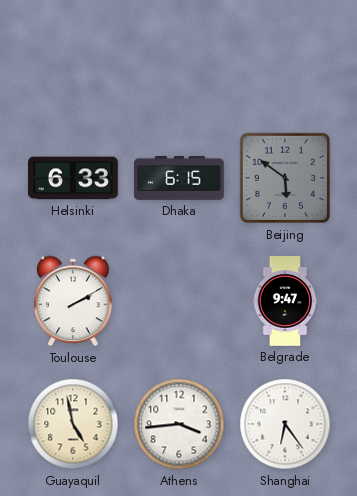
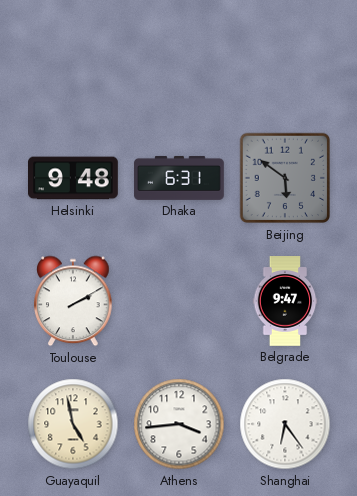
Helsinki: 6:33 -> 9:48
Dhaka: 6:15 -> 6:31
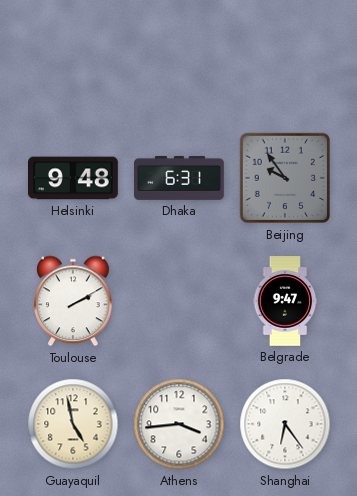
Beijing: 5:51 -> 9:54
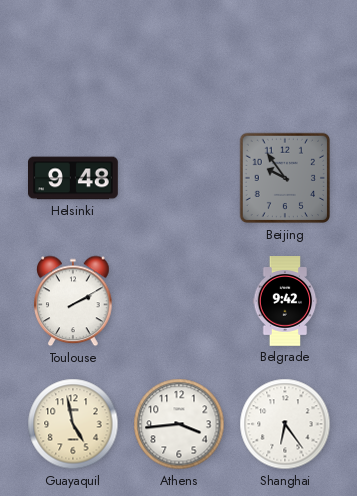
Dhaka: 6:31 -> none
Belgrade: 9:47 -> 9:42
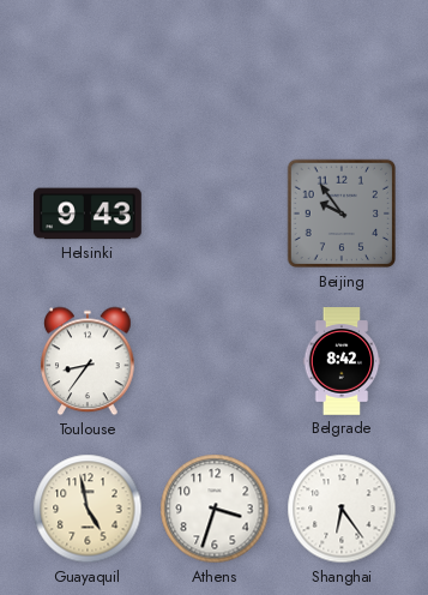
Helsinki: 9:48 -> 9:43
Toulouse: 2:10 -> 8:36
Belgrade: 9:42 -> 8:42
Athens: 3:44 -> 3:33
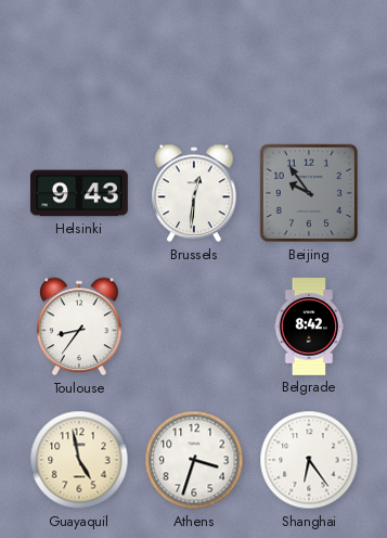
Brussels: none -> 12:31
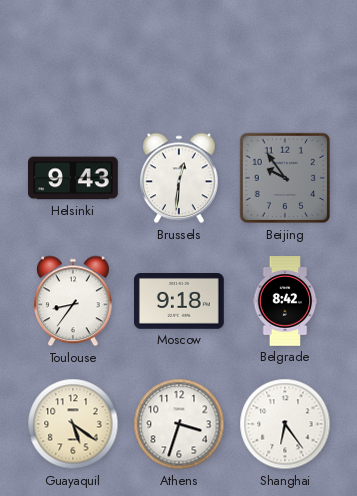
Moscow: none -> 9:18
Guayaquil: 4:58 -> 5:21
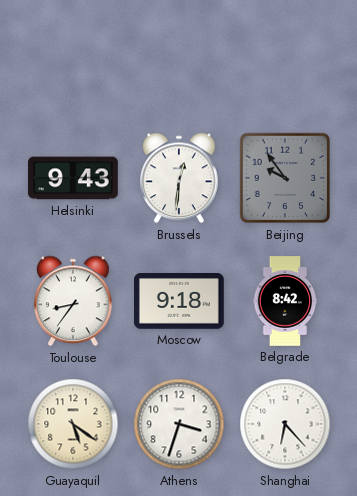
Shanghai: 6:24 -> 6:23
